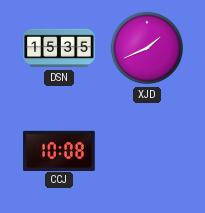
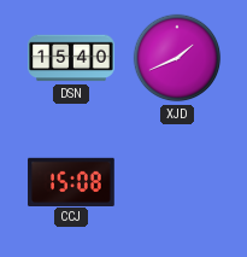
DSN: 15:35 -> 15:40
CCJ: 10:08 -> 15:08
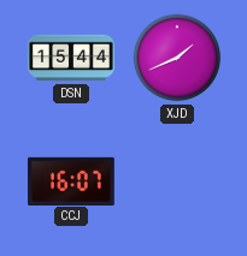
DSN: 15:40 -> 15:44
CCJ: 15:08 -> 16:07
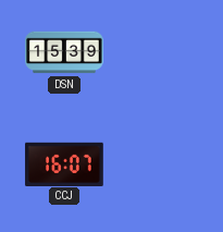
DSN: 15:44 -> 15:39
XJD: 1:41 -> none
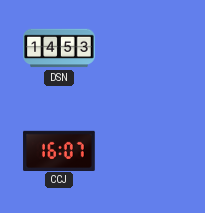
DSN: 15:39 -> 14:53
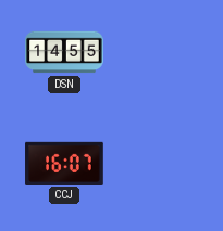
DSN: 14:53 -> 14:55
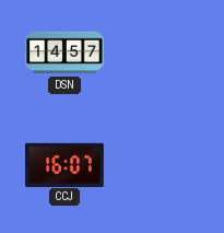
DSN: 14:55 -> 14:57
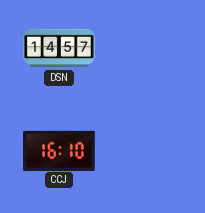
CCJ: 16:07 -> 16:10
